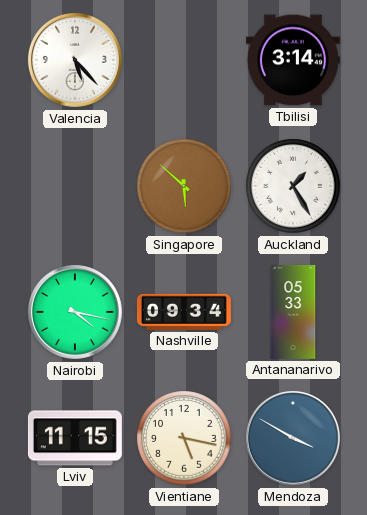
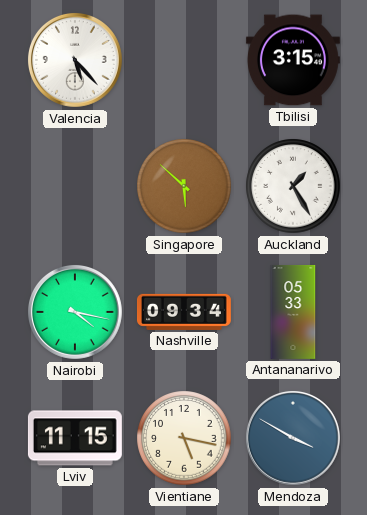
Tbilisi: 3:14 -> 3:15
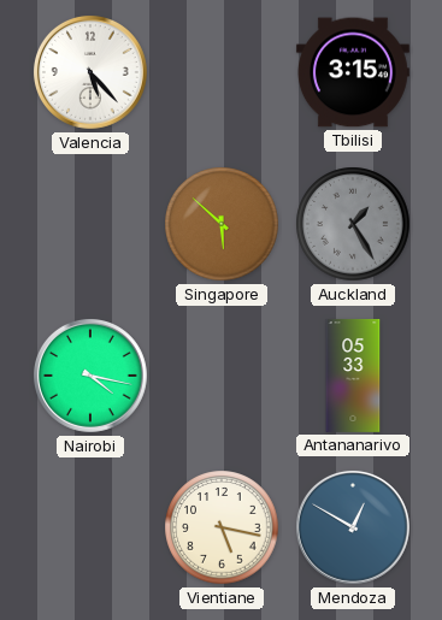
Auckland dial: white -> grey
Nashville: 09:34 -> none
Lviv: 11:15 -> none
Mendoza: 3:50 -> 12:50
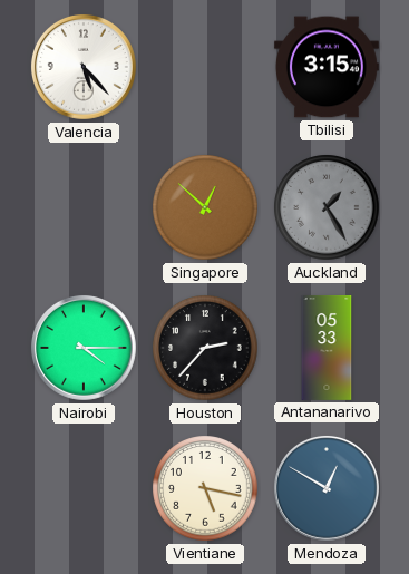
Singapore: 5:52 -> 12:52
Nairobi: 4:17 -> 4:15
Houston: none -> 2:37
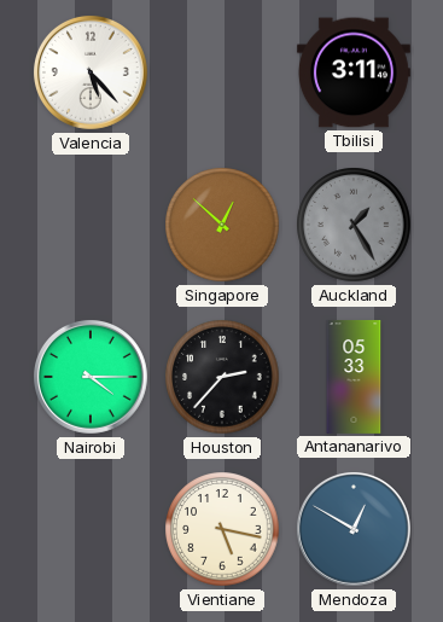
Tbilisi: 3:15 -> 3:11
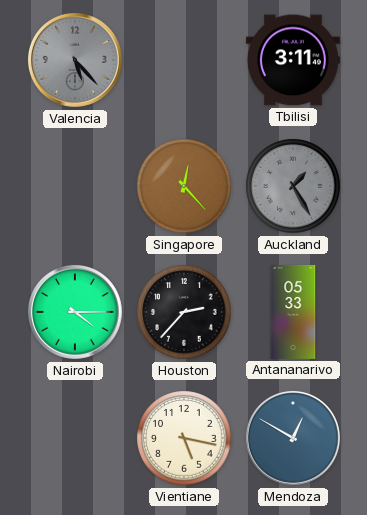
Valencia dial: white -> grey
Singapore: 12:52 -> 12:23
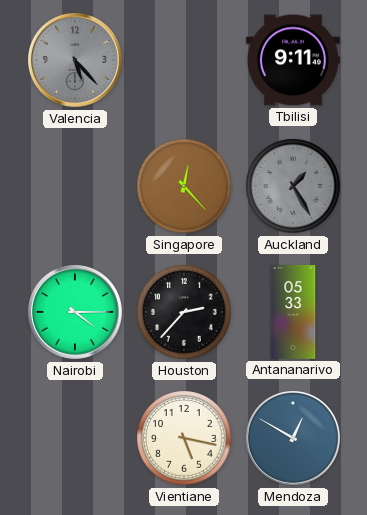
Tbilisi: 3:11 -> 9:11
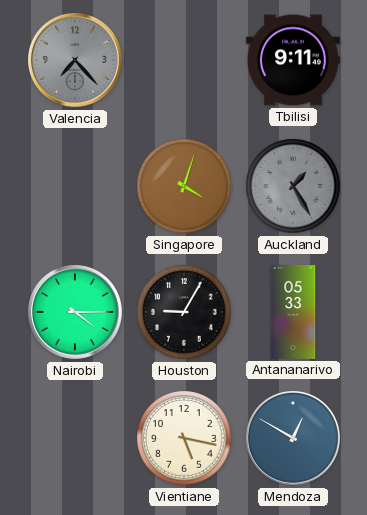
Valencia: 5:23 -> 7:23
Singapore: 12:23 -> 4:03
Houston: 2:37 -> 9:05
